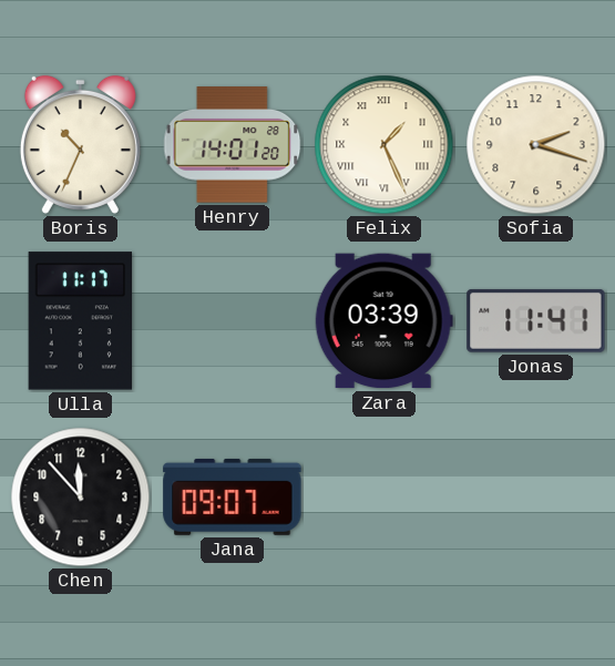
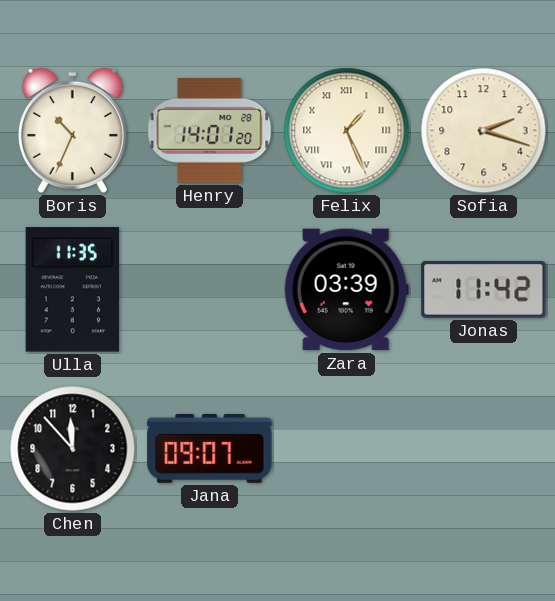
Ulla: 11:17 -> 11:35
Jonas: 11:41 -> 11:42
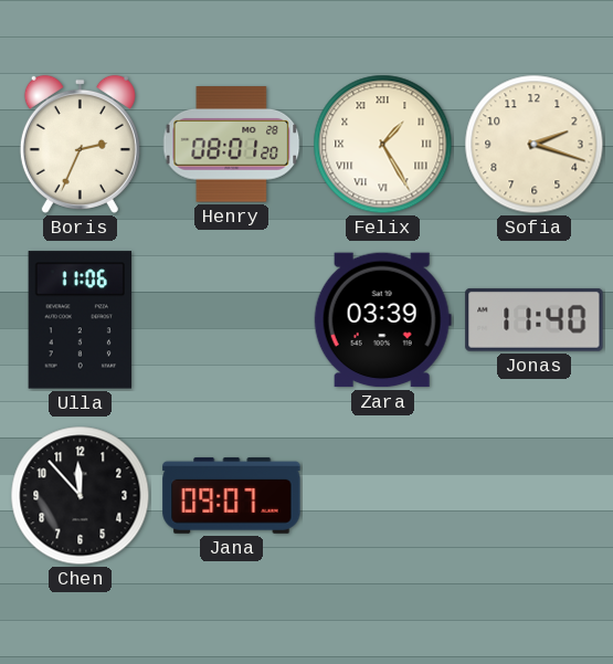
Boris: 10:34 -> 2:34
Henry: 14:01 -> 08:01
Felix: 1:26 -> 1:25
Ulla: 11:35 -> 11:06
Jonas: 11:42 -> 11:40
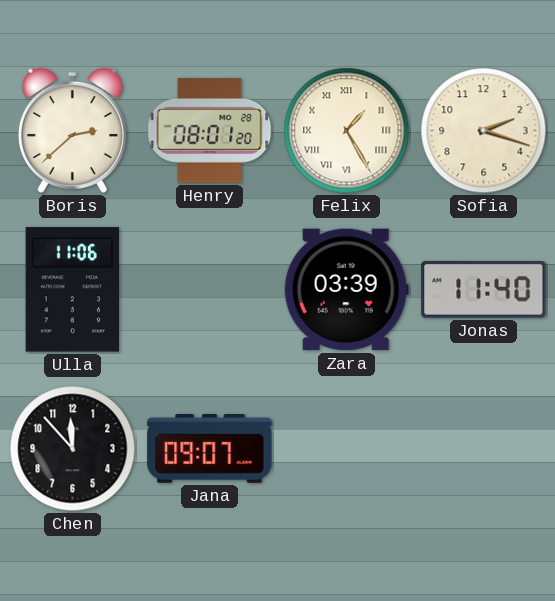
Boris: 2:34 -> 2:38
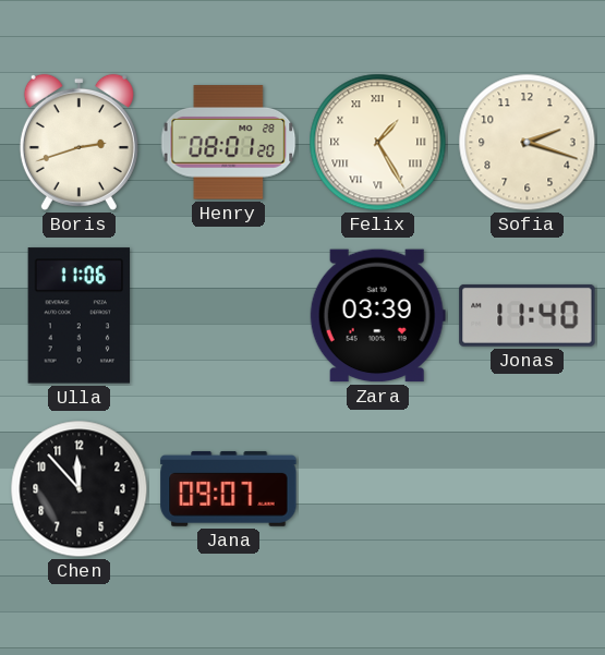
Boris: 2:38 -> 2:42
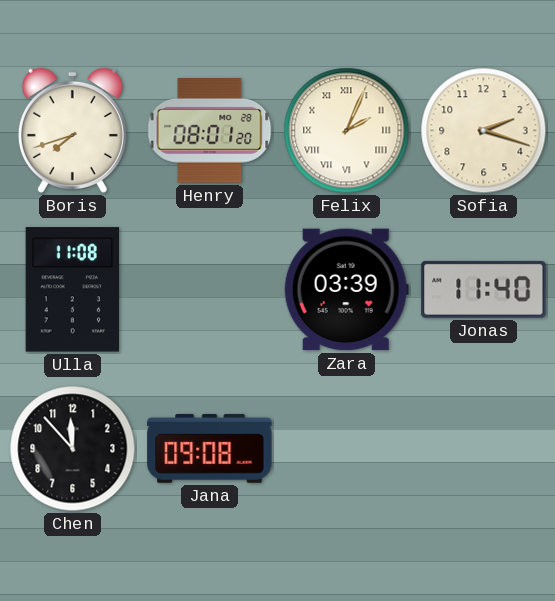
Boris: 2:42 -> 7:42
Felix: 1:25 -> 2:04
Ulla: 11:06 -> 11:08
Jana: 09:07 -> 09:08
